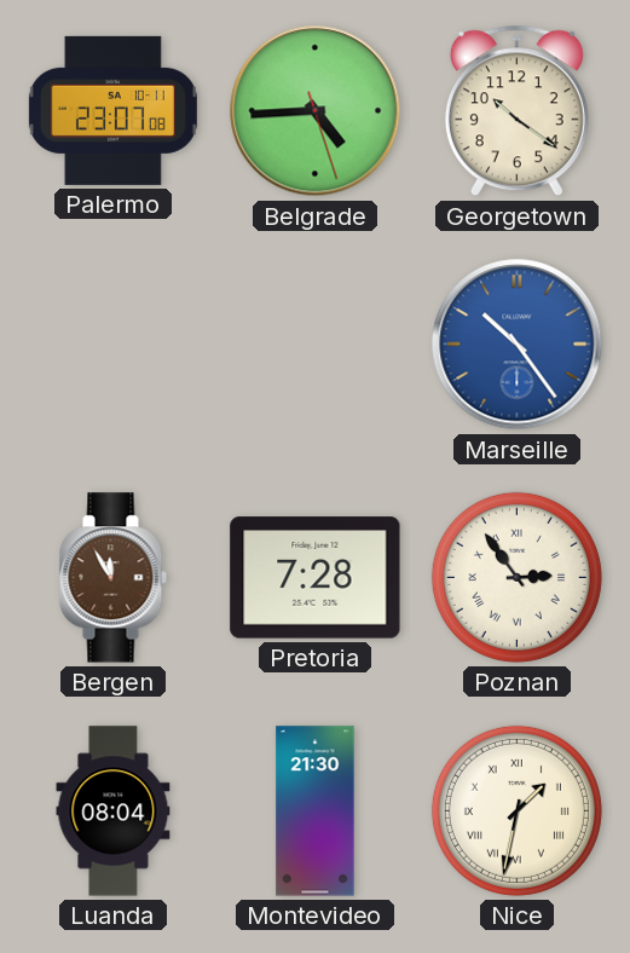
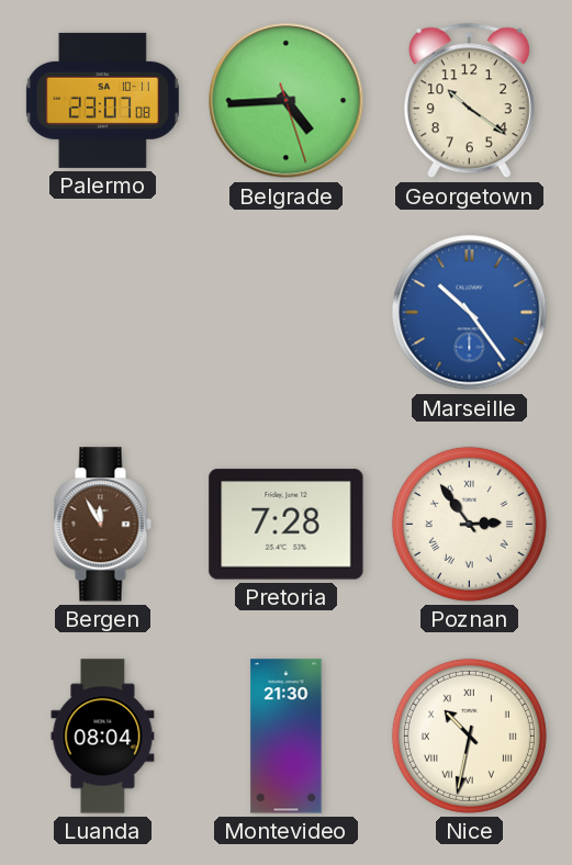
Nice: 1:32 -> 10:32
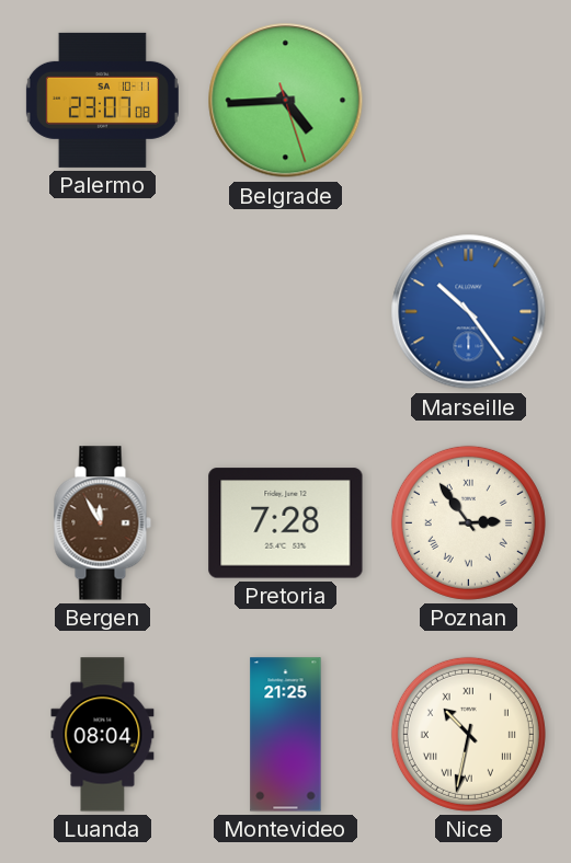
Georgetown: 10:21 -> none
Montevideo: 21:30 -> 21:25
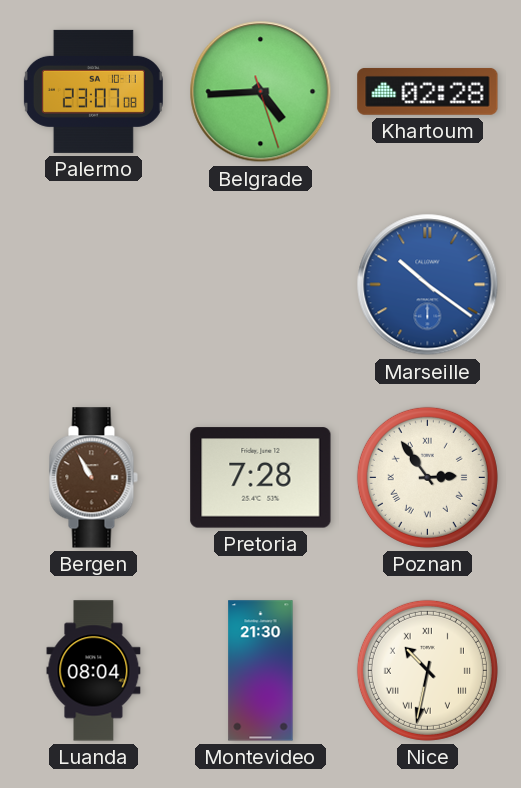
Khartoum: none -> 02:28
Marseille: 10:24 -> 10:21
Bergen: 11:55 -> 10:55
Montevideo: 21:25 -> 21:30
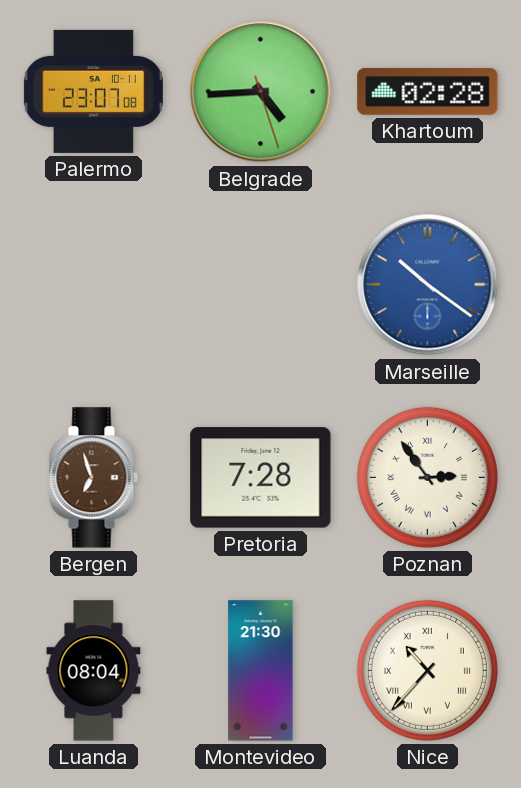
Bergen: 10:55 -> 6:57
Nice: 10:32 -> 10:37
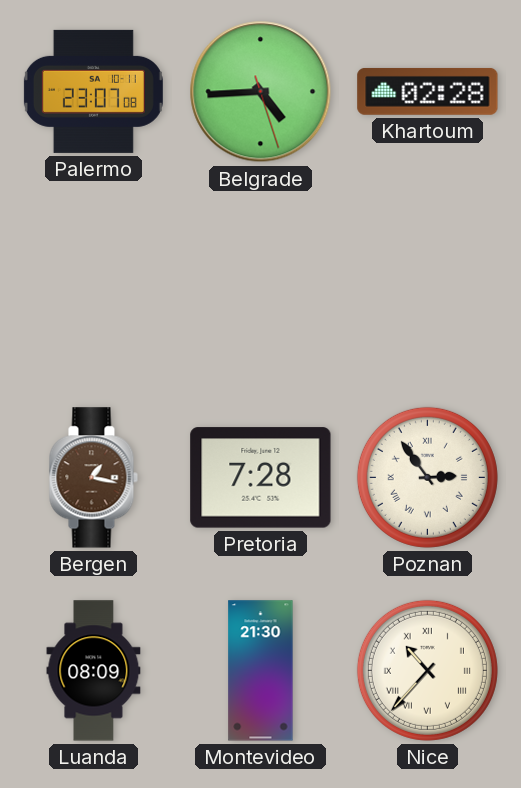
Marseille: 10:21 -> none
Bergen: 6:57 -> 1:17
Luanda: 08:04 -> 08:09
